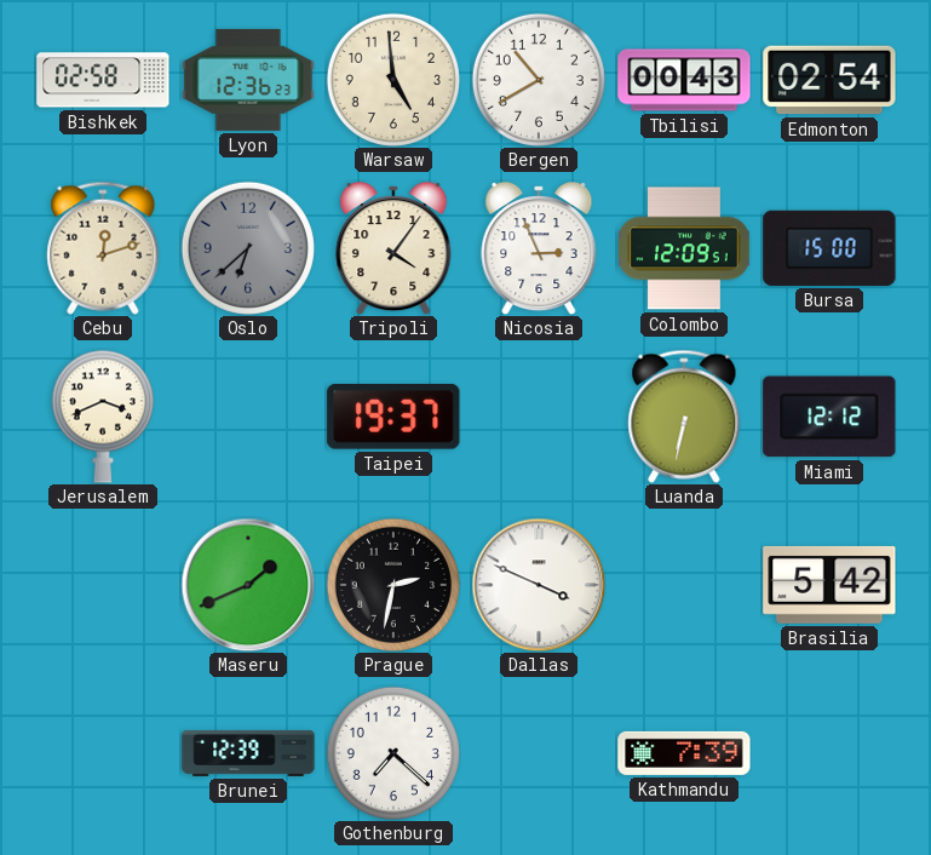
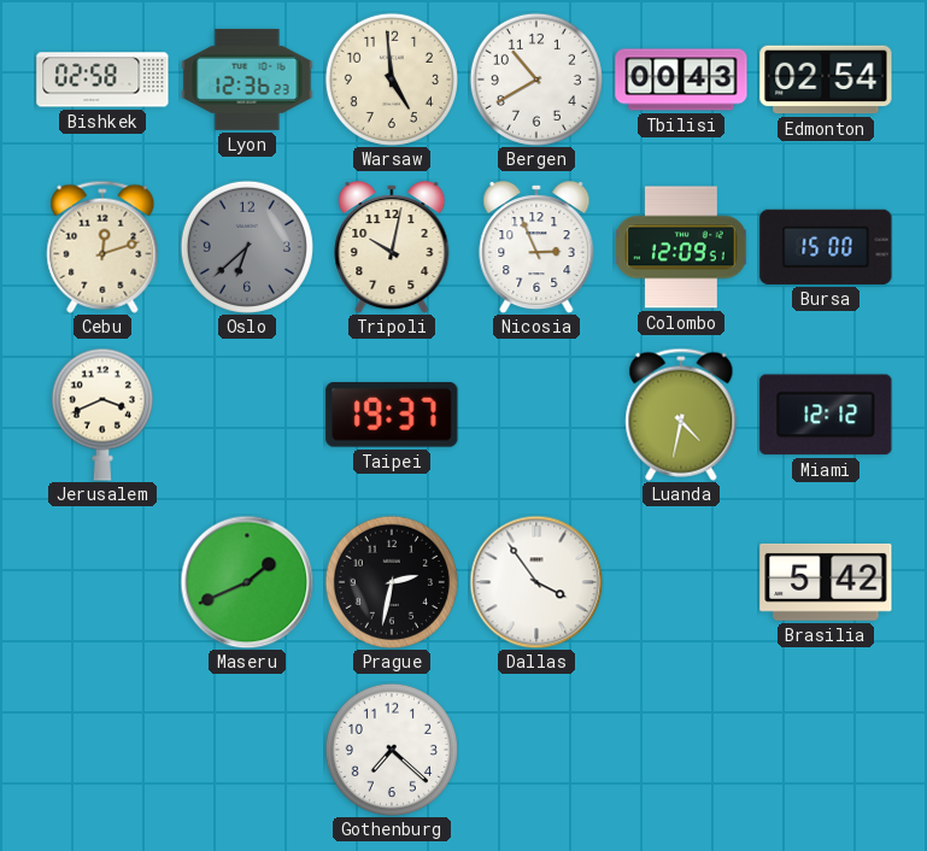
Tripoli: 4:06 -> 10:02
Luanda: 6:32 -> 4:32
Dallas: 3:49 -> 3:54
Brunei: 12:39 -> none
Kathmandu: 7:39 -> none
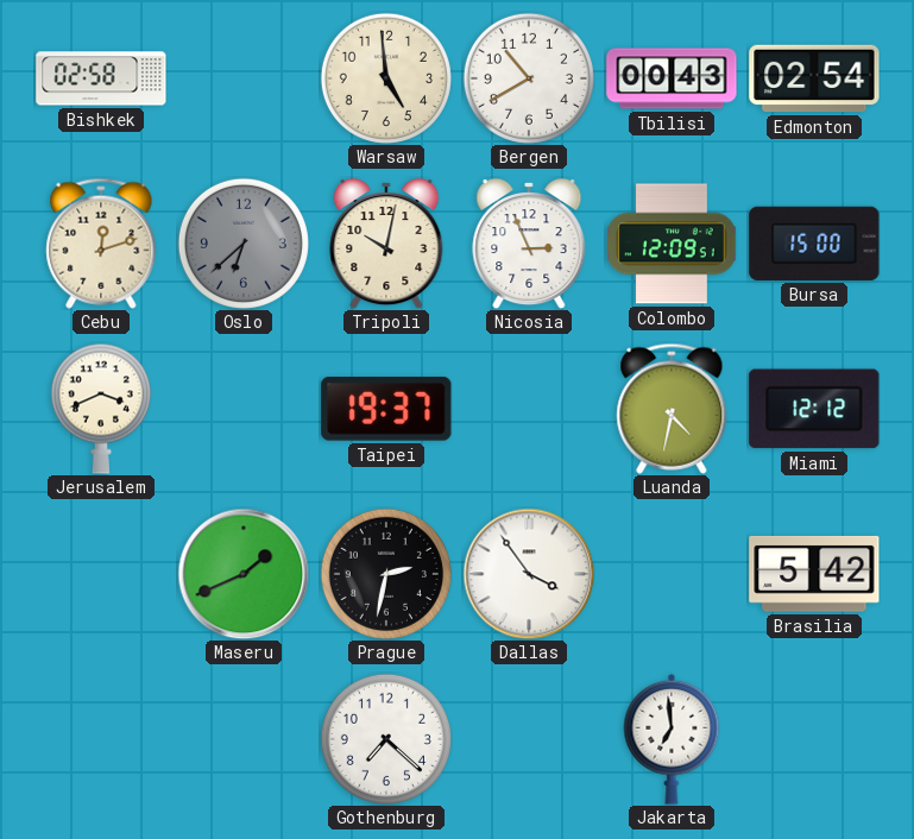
Lyon: 12:36 -> none
Jakarta: none -> 6:59
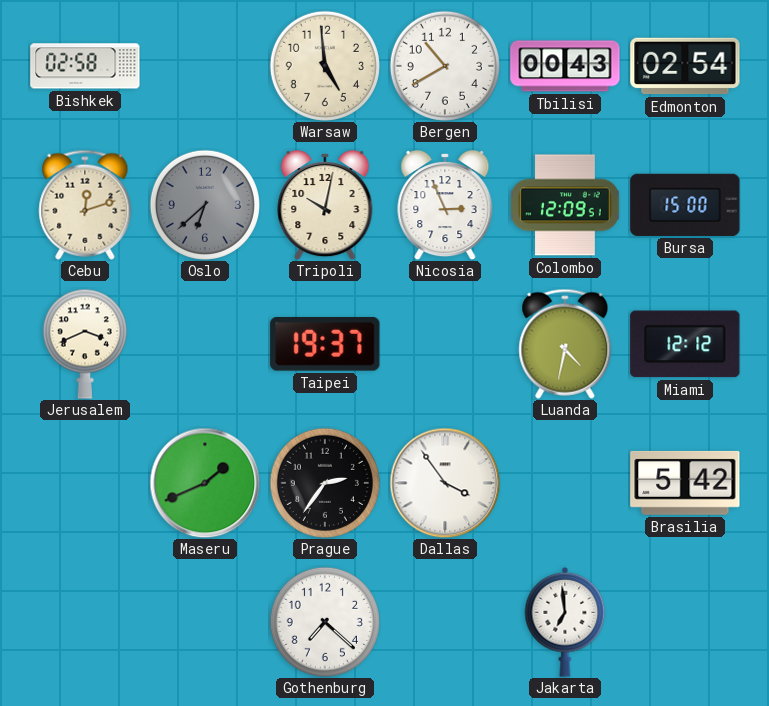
Prague: 2:32 -> 2:36
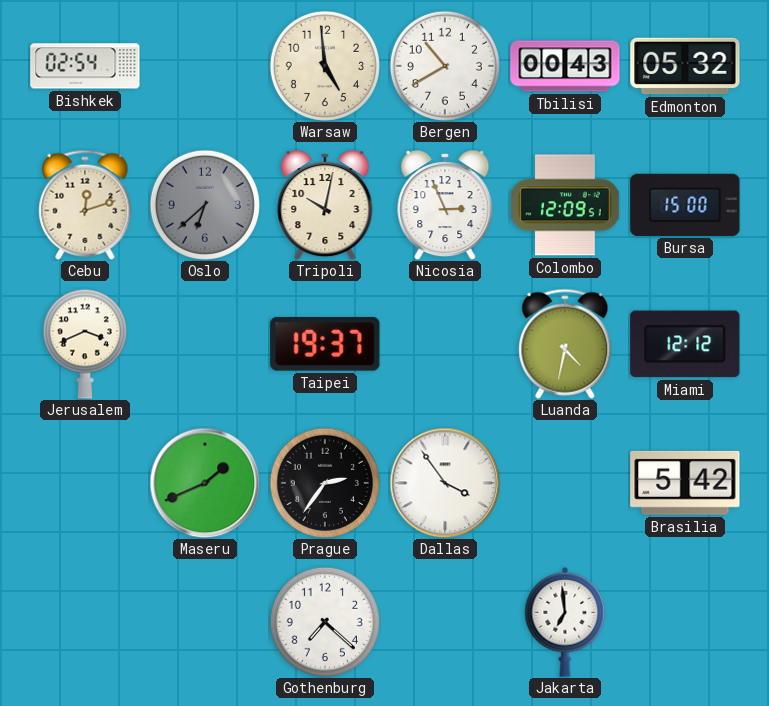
Bishkek: 02:58 -> 02:54
Edmonton: 02:54 -> 05:32
